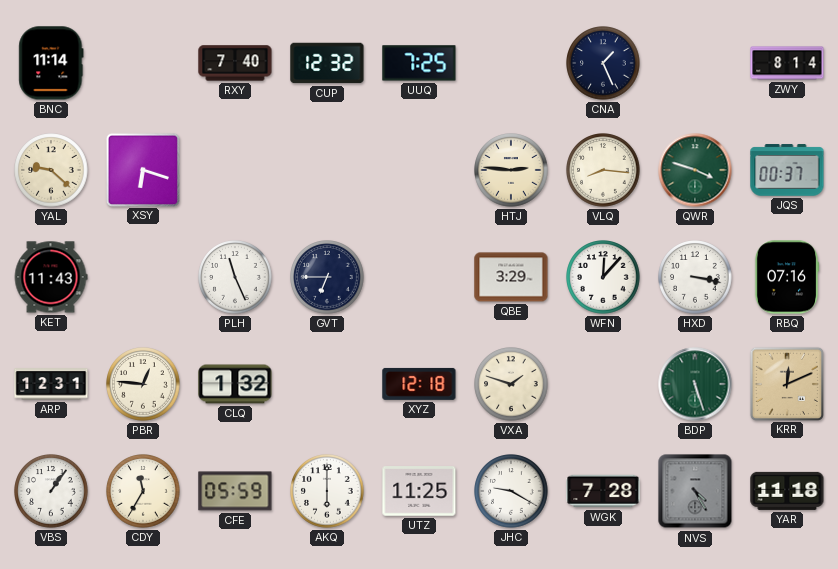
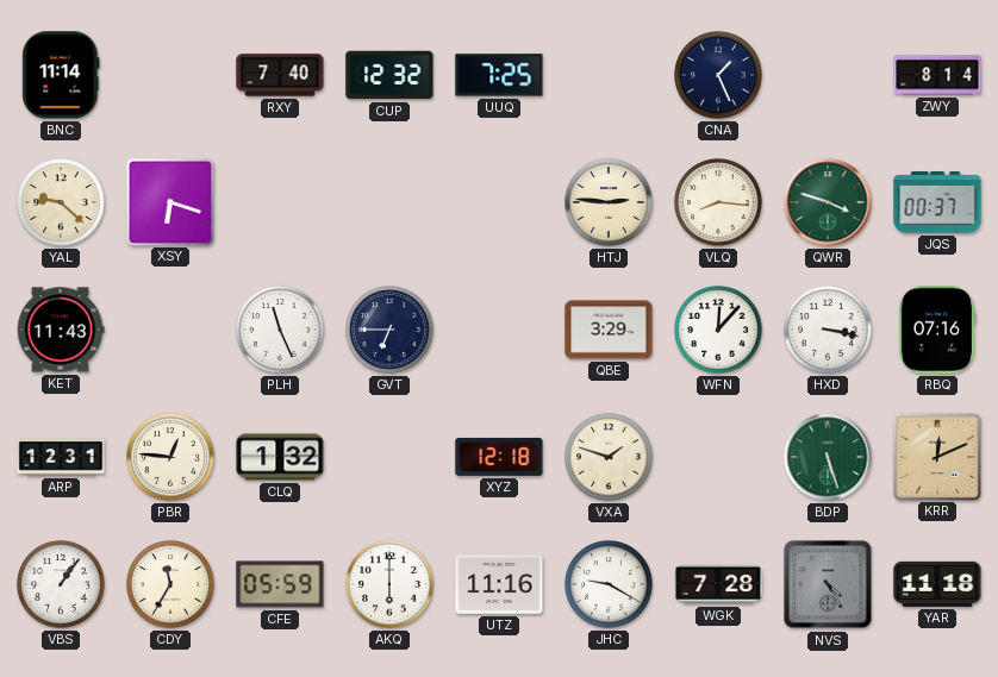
UTZ: 11:25 -> 11:16
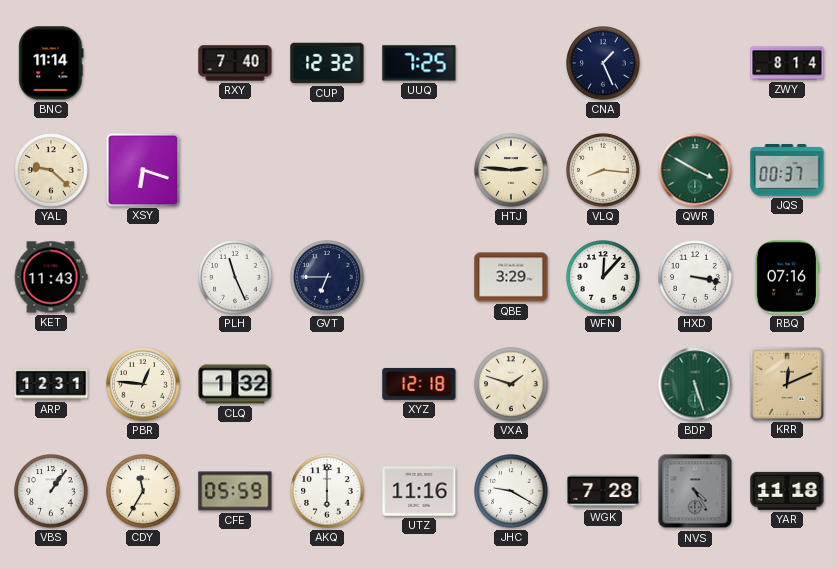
QWR: 3:48 -> 3:50
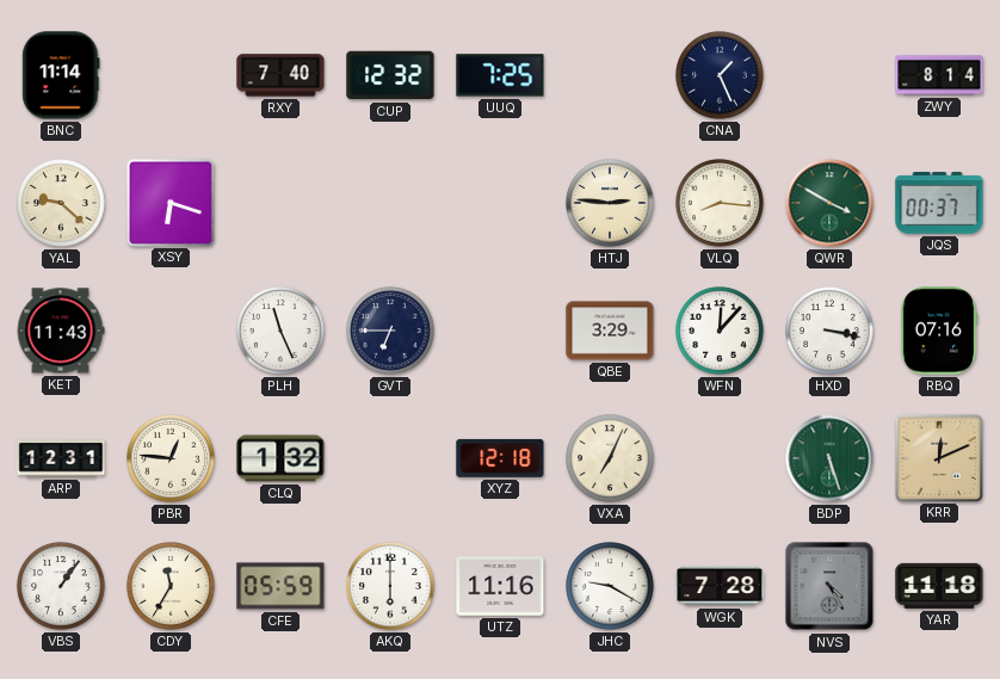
VXA: 1:48 -> 7:04
